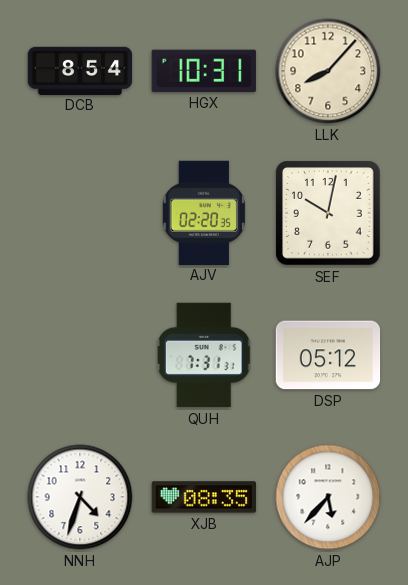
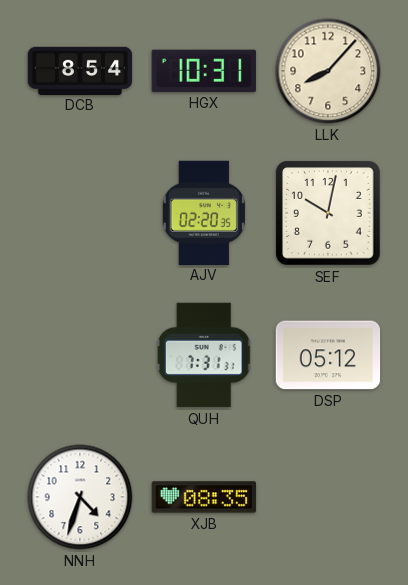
AJP: 5:37 -> none
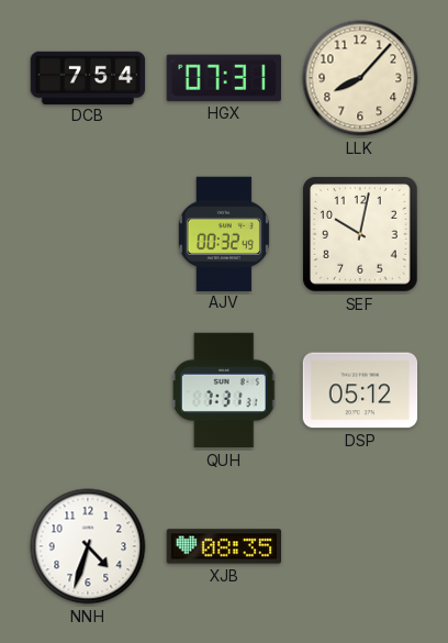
DCB: 8:54 -> 7:54
HGX: 10:31 -> 07:31
AJV: 02:20 -> 00:32
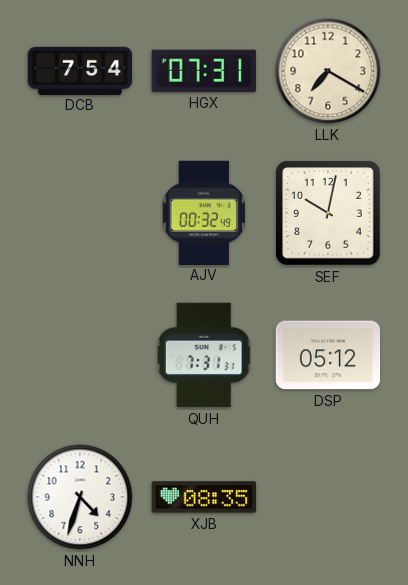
LLK: 8:07 -> 7:20
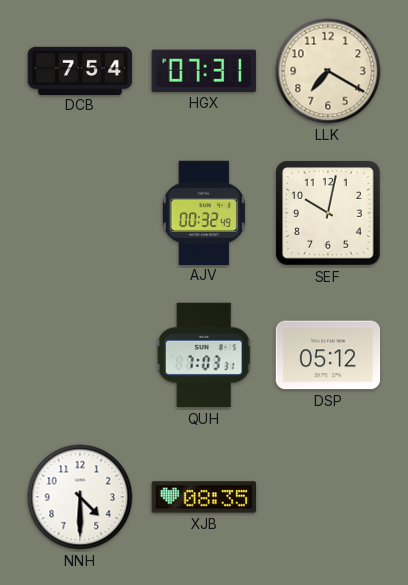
QUH: 7:31 -> 7:03
NNH: 4:33 -> 4:30
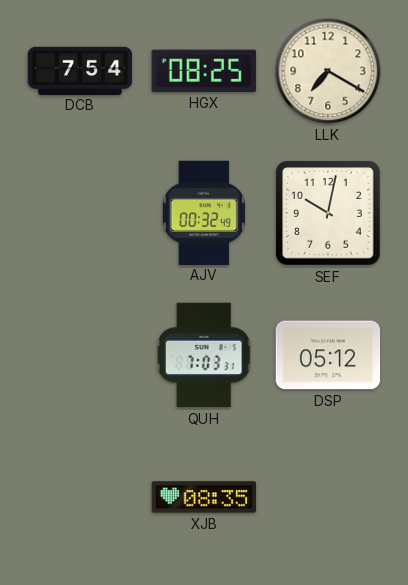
HGX: 07:31 -> 08:25
NNH: 4:30 -> none
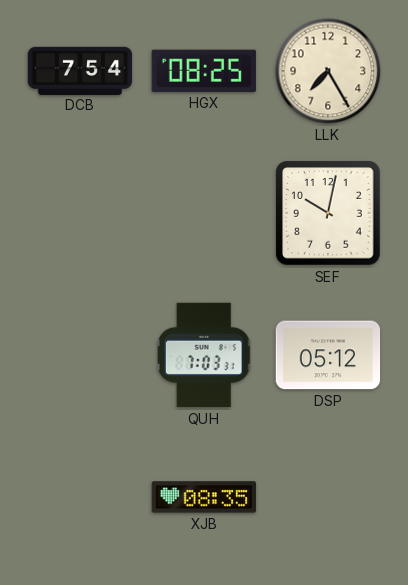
LLK: 7:20 -> 7:25
AJV: 00:32 -> none
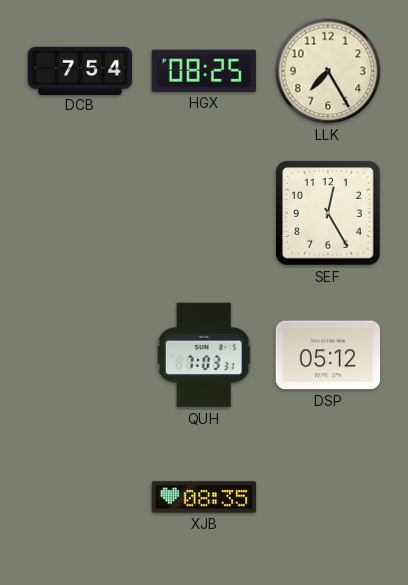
SEF: 10:02 -> 12:25
